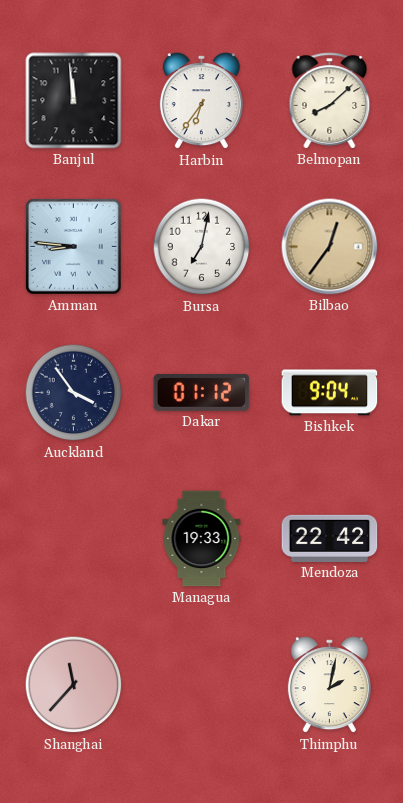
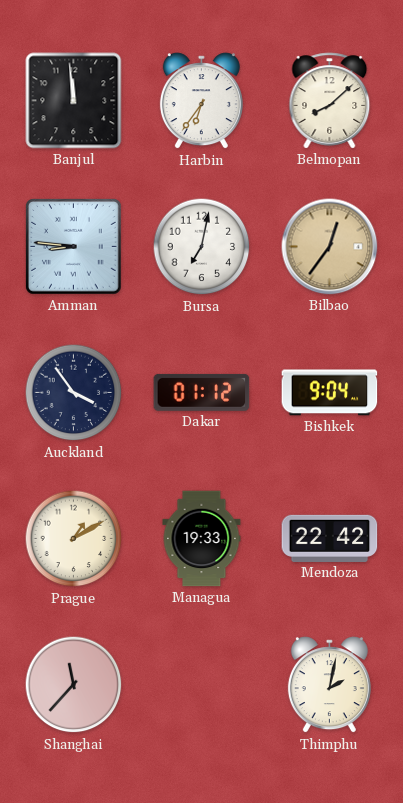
Prague: none -> 1:10
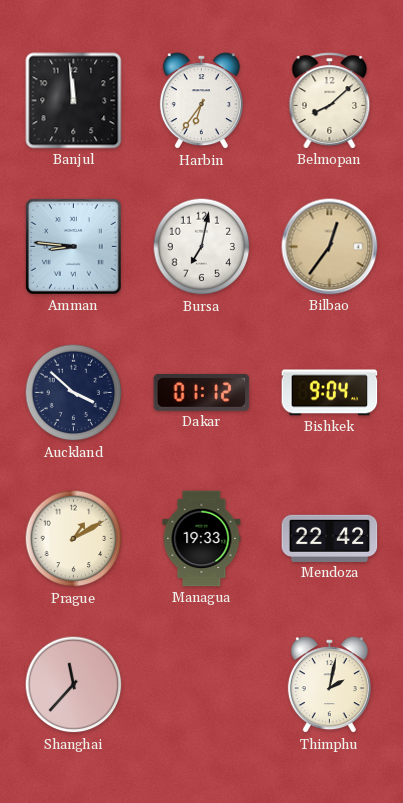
Auckland: 3:54 -> 3:52
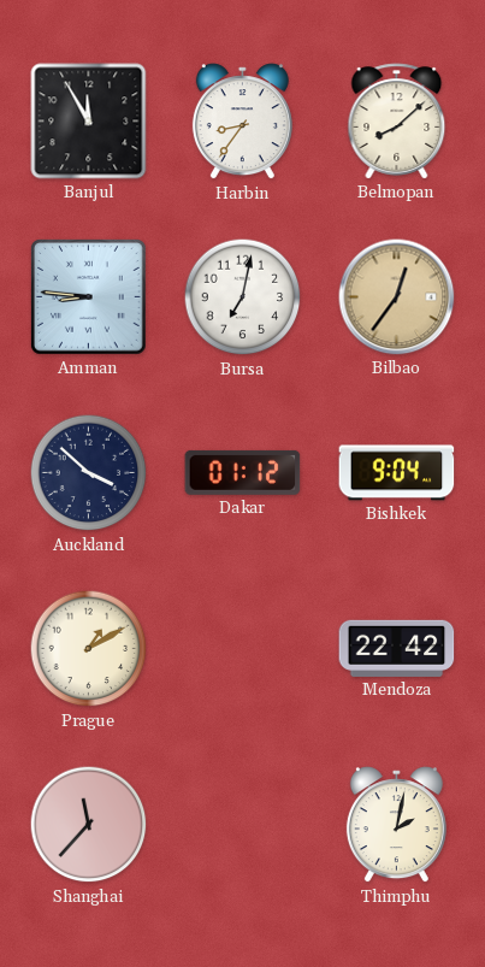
Banjul: 11:59 -> 11:55
Harbin: 6:36 -> 8:36
Managua: 19:33 -> none
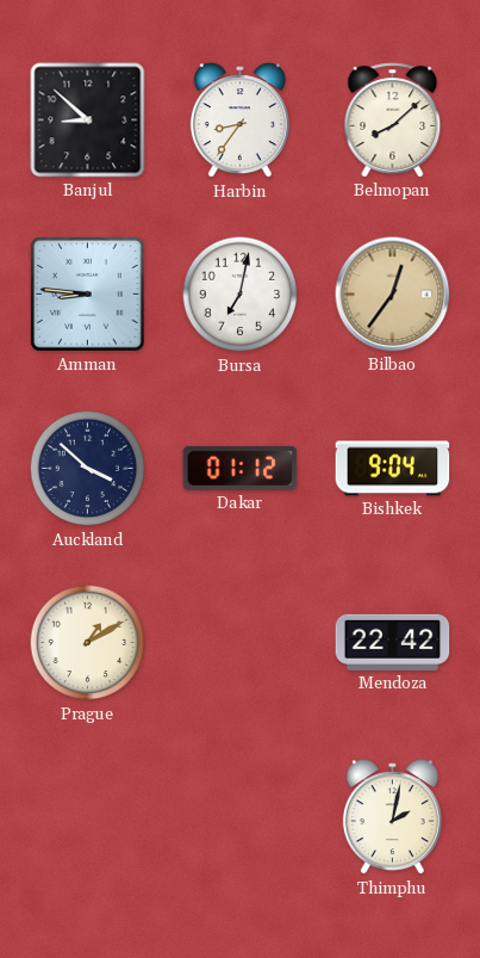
Banjul: 11:55 -> 8:52
Shanghai: 11:37 -> none
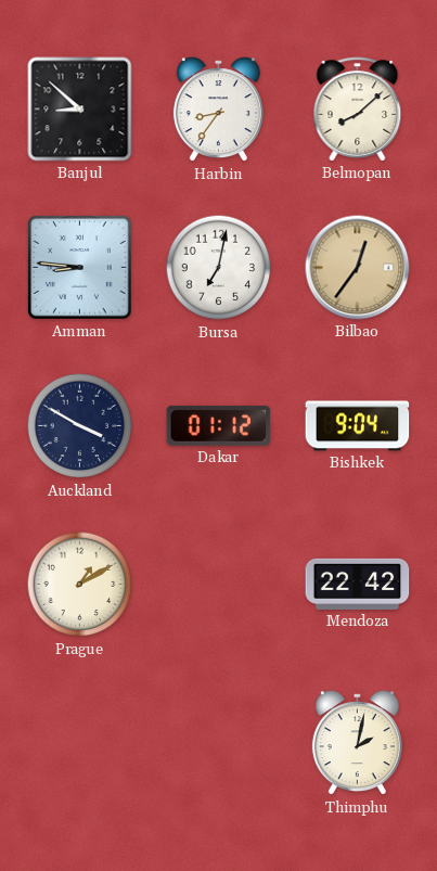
Auckland: 3:52 -> 3:50
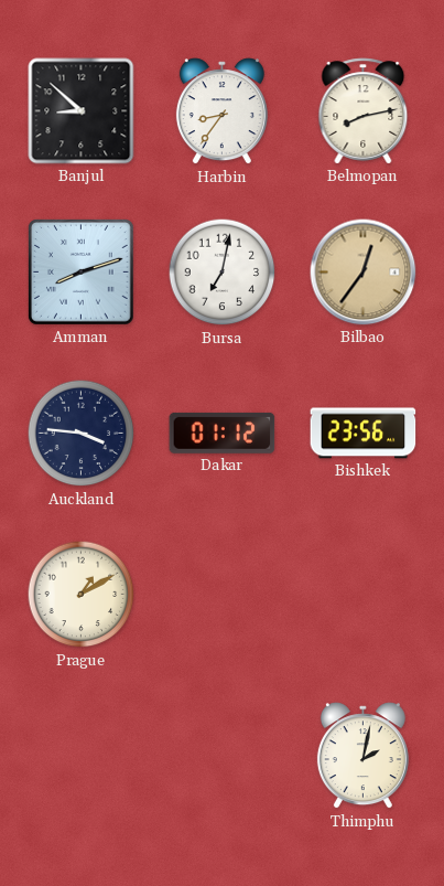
Belmopan: 8:08 -> 8:13
Amman: 8:46 -> 8:12
Auckland: 3:50 -> 3:46
Bishkek: 9:04 -> 23:56
Mendoza: 22:42 -> none
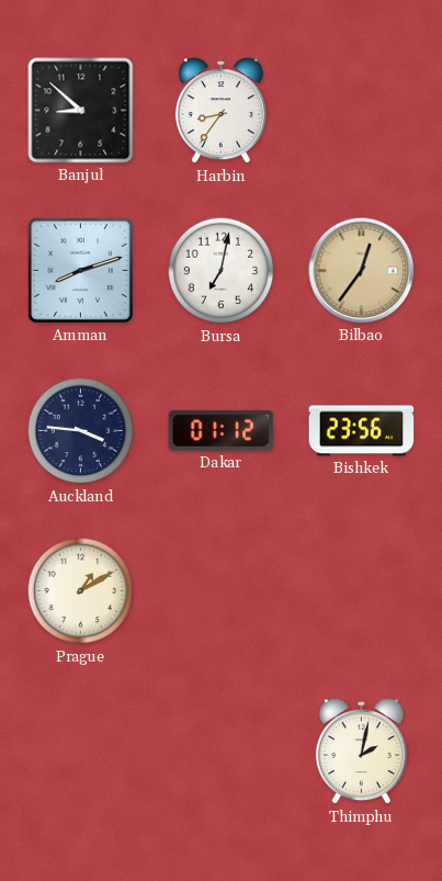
Belmopan: 8:13 -> none
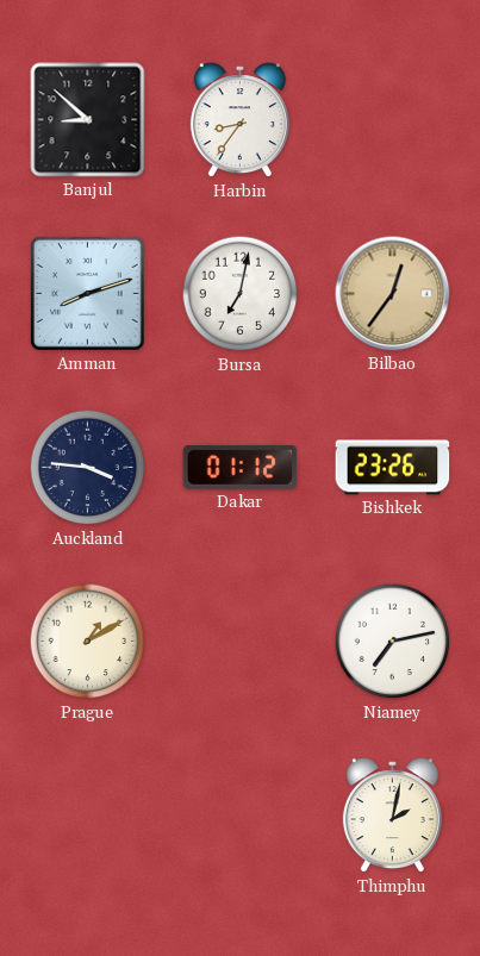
Bishkek: 23:56 -> 23:26
Niamey: none -> 7:13
